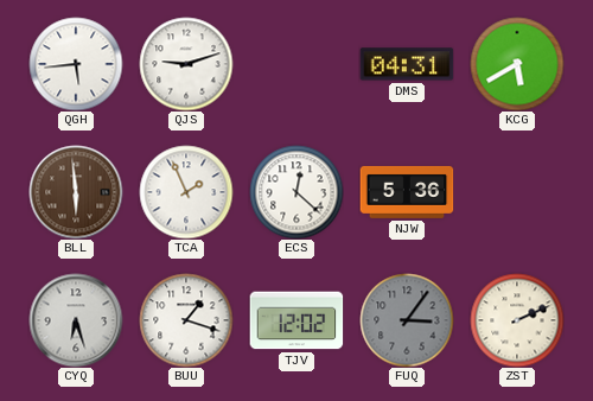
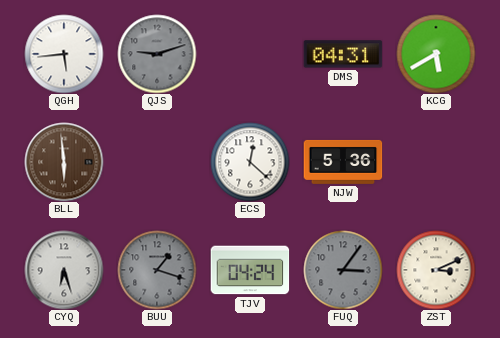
QJS dial: white -> grey
TCA: 1:56 -> none
BUU dial: white -> grey
TJV: 12:02 -> 04:24
ZST: 2:11 -> 3:11
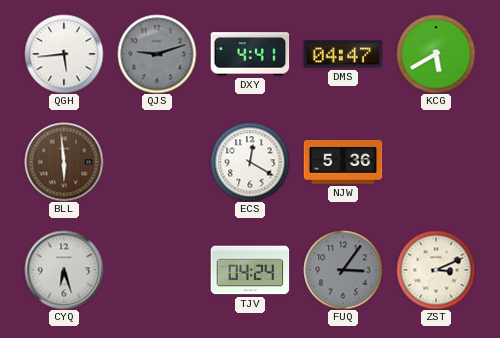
DXY: none -> 4:41
DMS: 04:31 -> 04:47
ECS: 12:22 -> 12:20
BUU: 1:18 -> none
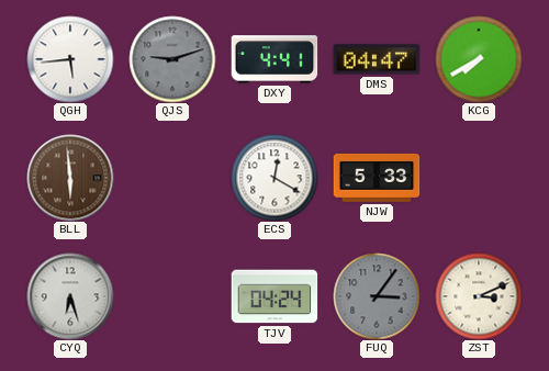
KCG: 5:40 -> 7:40
NJW: 5:36 -> 5:33
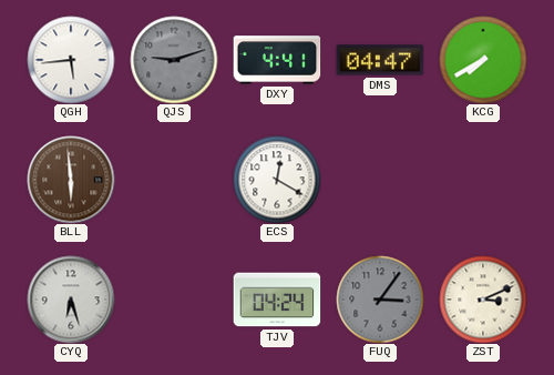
NJW: 5:33 -> none
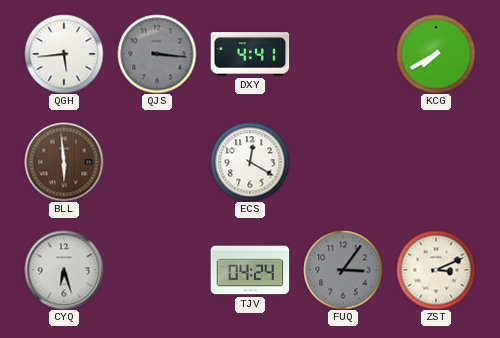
QJS: 9:12 -> 3:16
DMS: 04:47 -> none
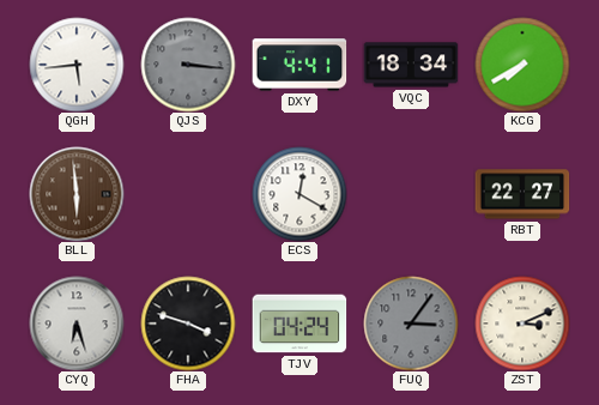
VQC: none -> 18:34
RBT: none -> 22:27
FHA: none -> 3:48
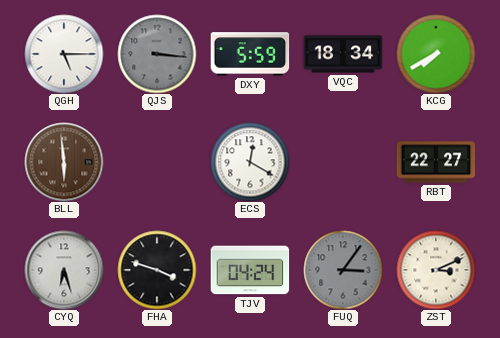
QGH: 5:44 -> 5:15
DXY: 4:41 -> 5:59
